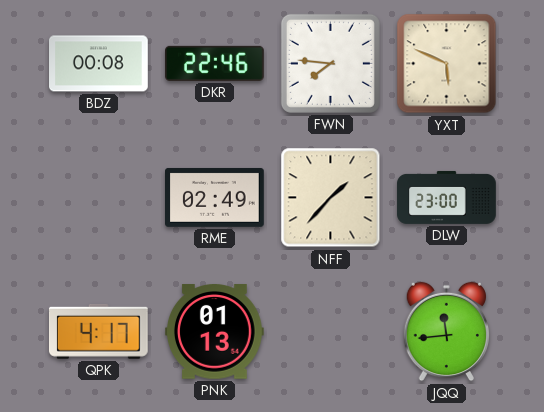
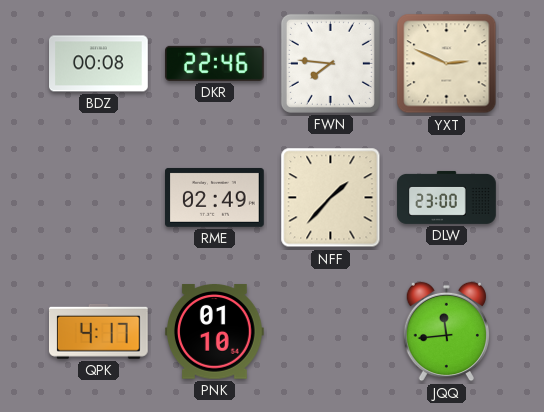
YXT: 5:49 -> 2:49
PNK: 01:13 -> 01:10
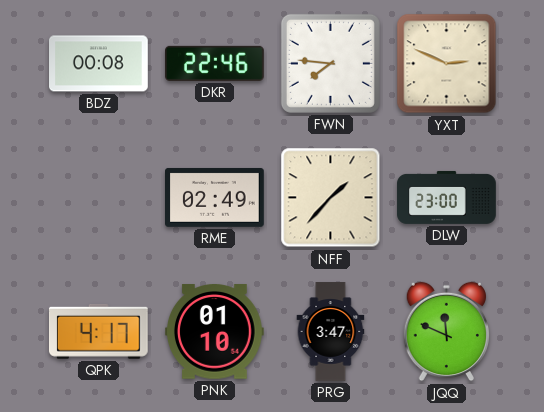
PRG: none -> 3:47
JQQ: 11:44 -> 11:49
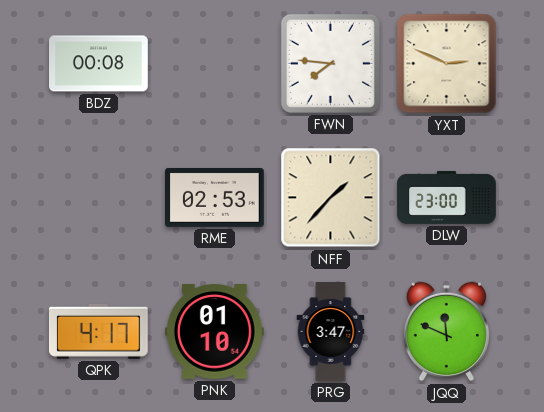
DKR: 22:46 -> none
RME: 02:49 -> 02:53
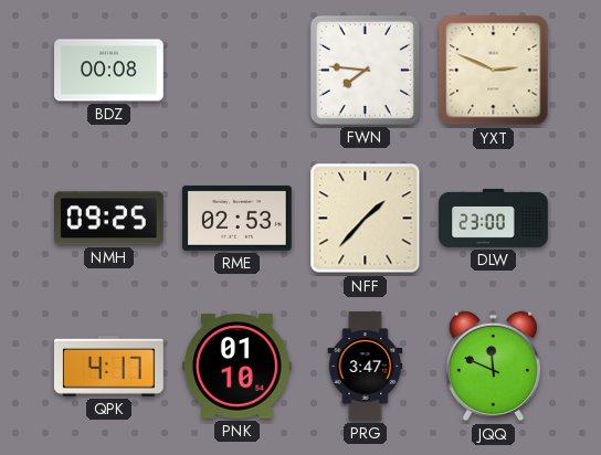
NMH: none -> 09:25
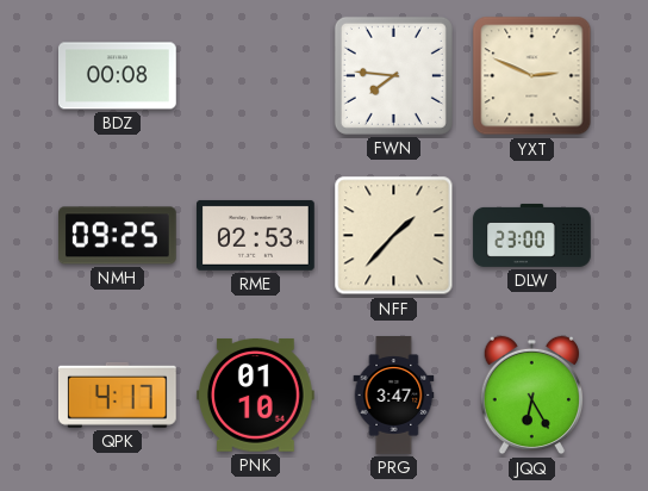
JQQ: 11:49 -> 6:25
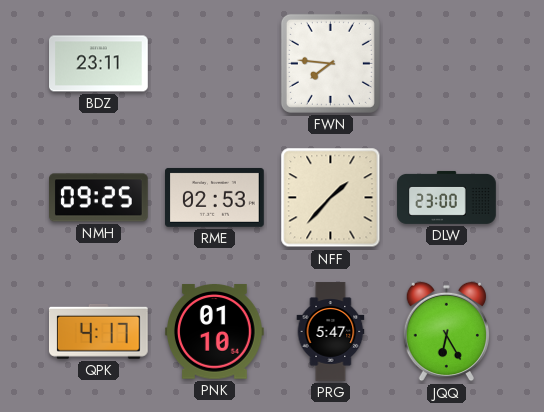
BDZ: 00:08 -> 23:11
YXT: 2:49 -> none
PRG: 3:47 -> 5:47
